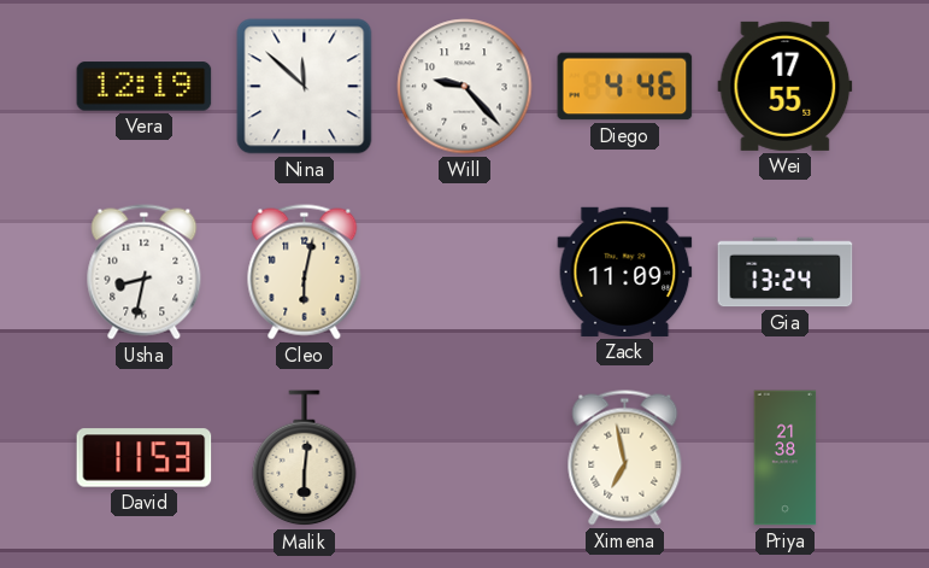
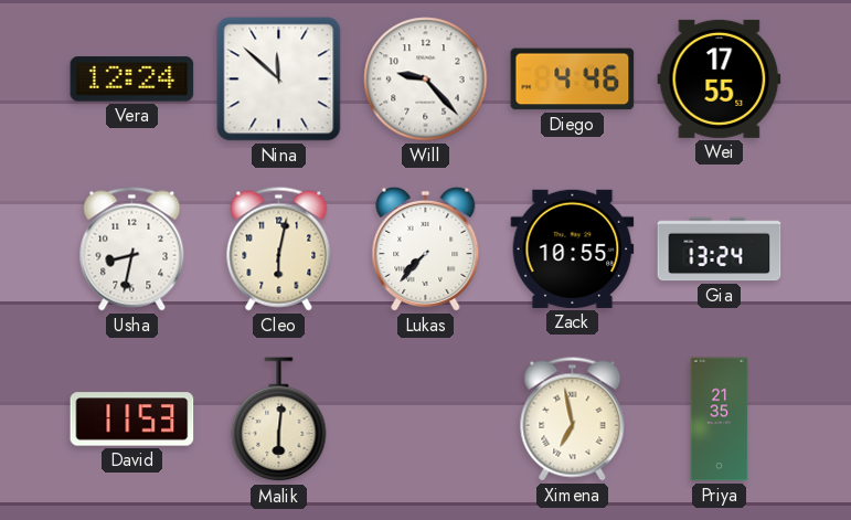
Vera: 12:19 -> 12:24
Lukas: none -> 7:37
Zack: 11:09 -> 10:55
Priya: 21:38 -> 21:35
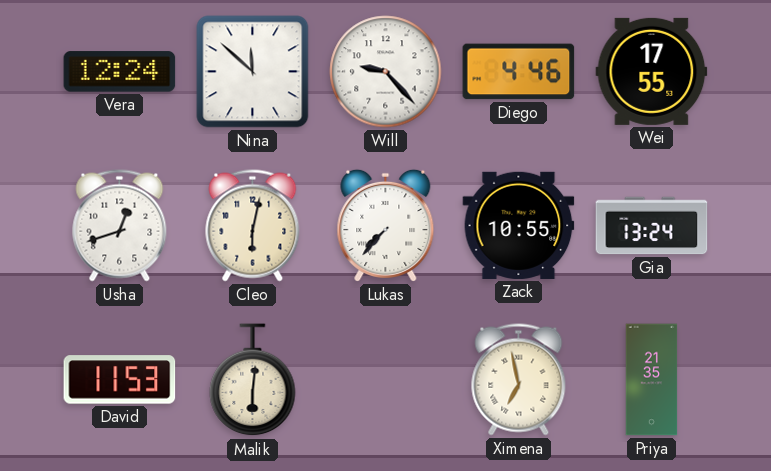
Usha: 8:32 -> 12:42
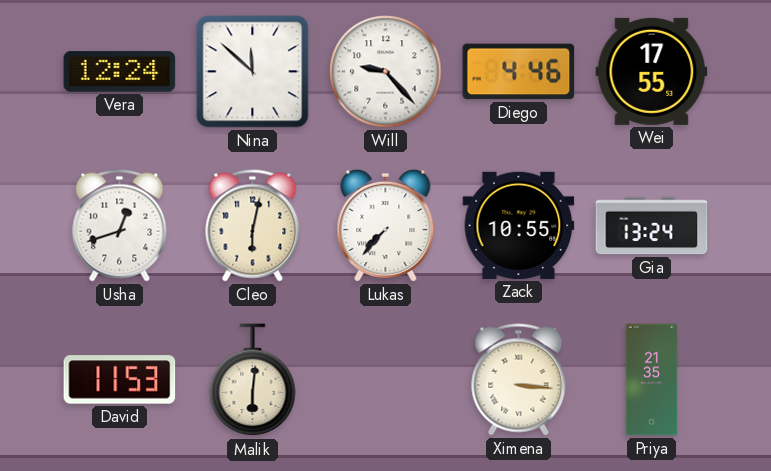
Ximena: 6:58 -> 3:16
